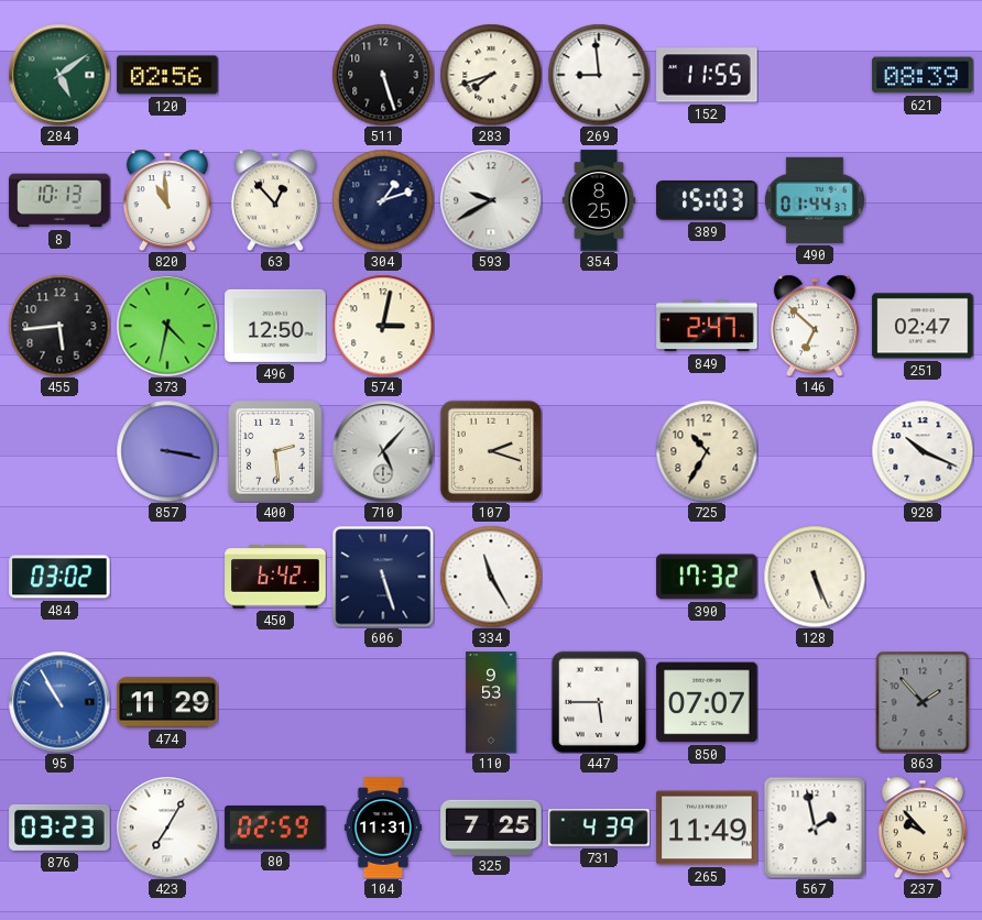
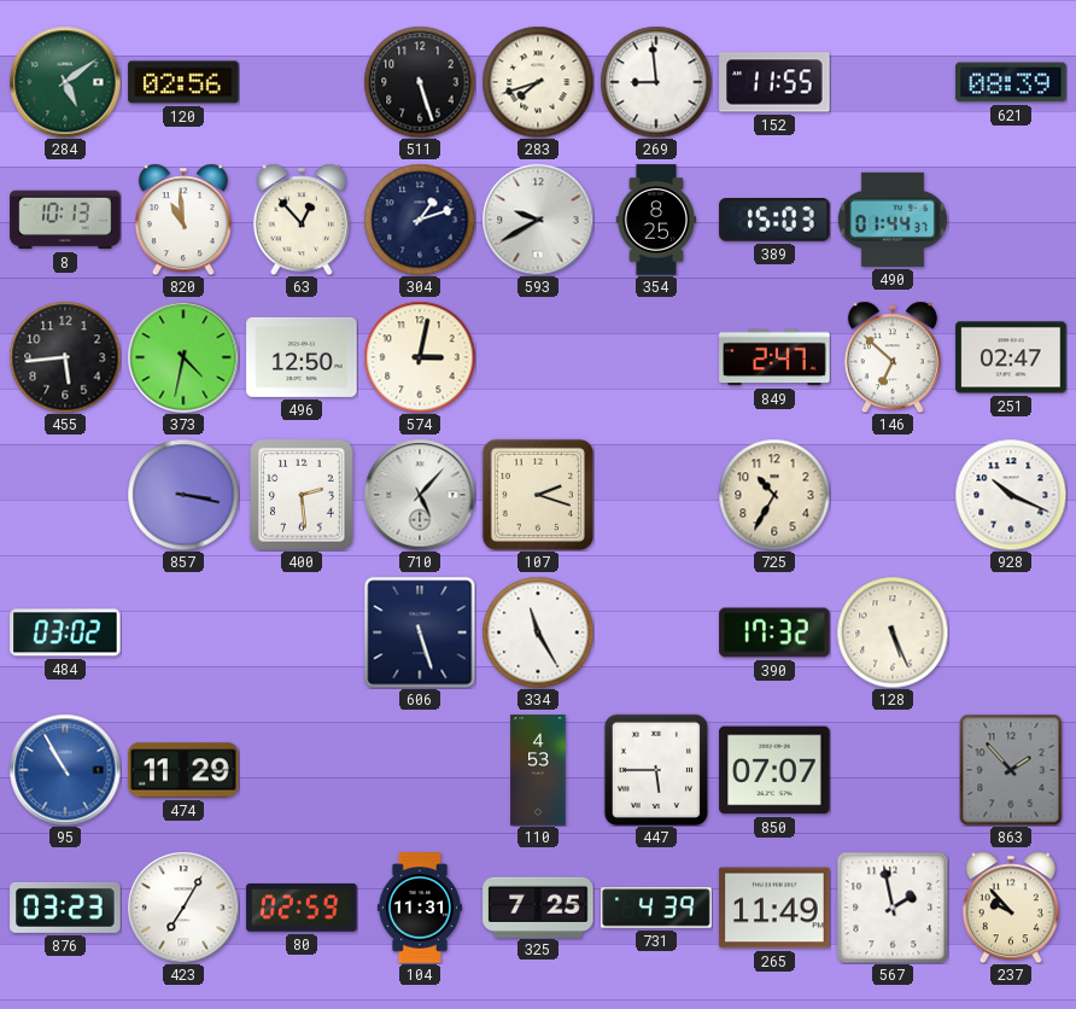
450: 6:42 -> none
110: 9:53 -> 4:53
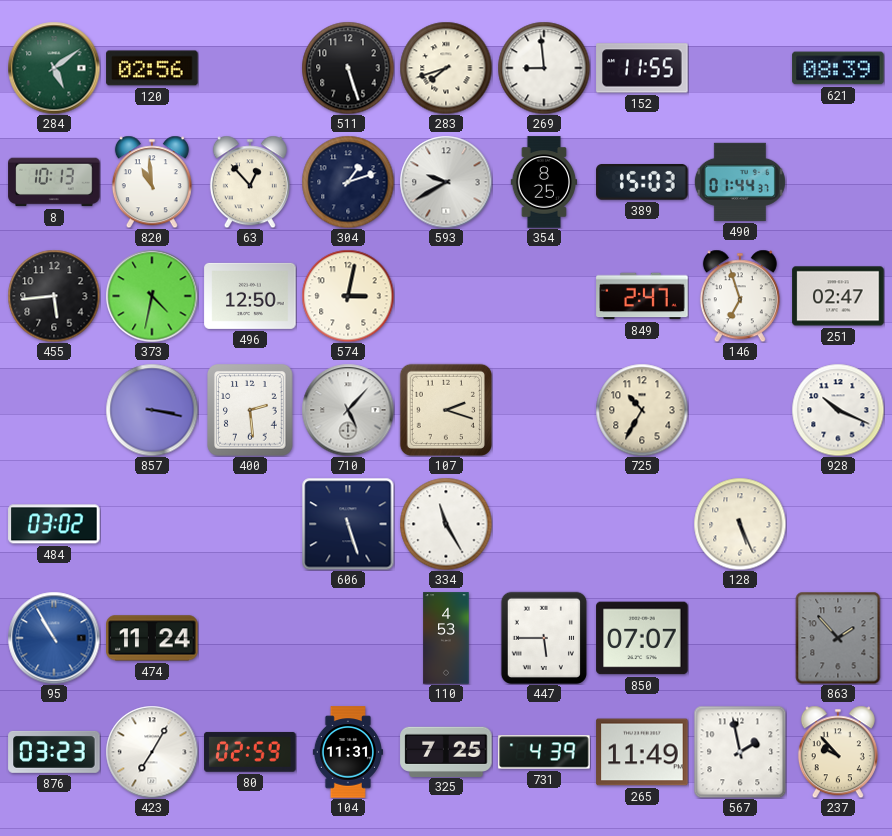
146: 6:52 -> 6:57
390: 17:32 -> none
474: 11:29 -> 11:24
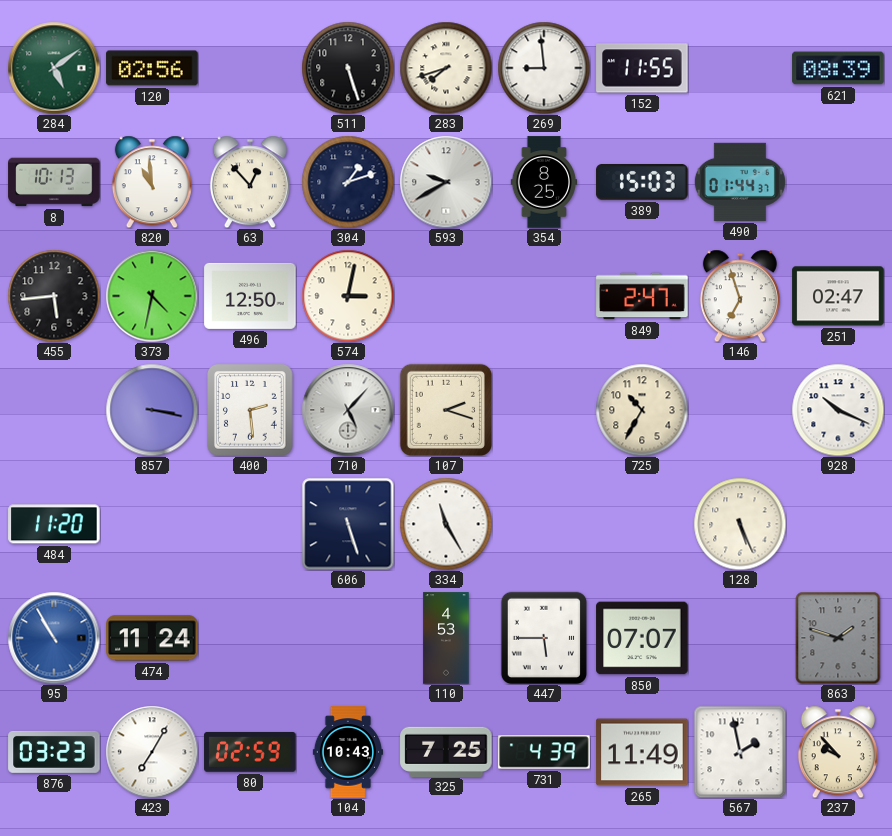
484: 03:02 -> 11:20
863: 1:53 -> 1:48
104: 11:31 -> 10:43
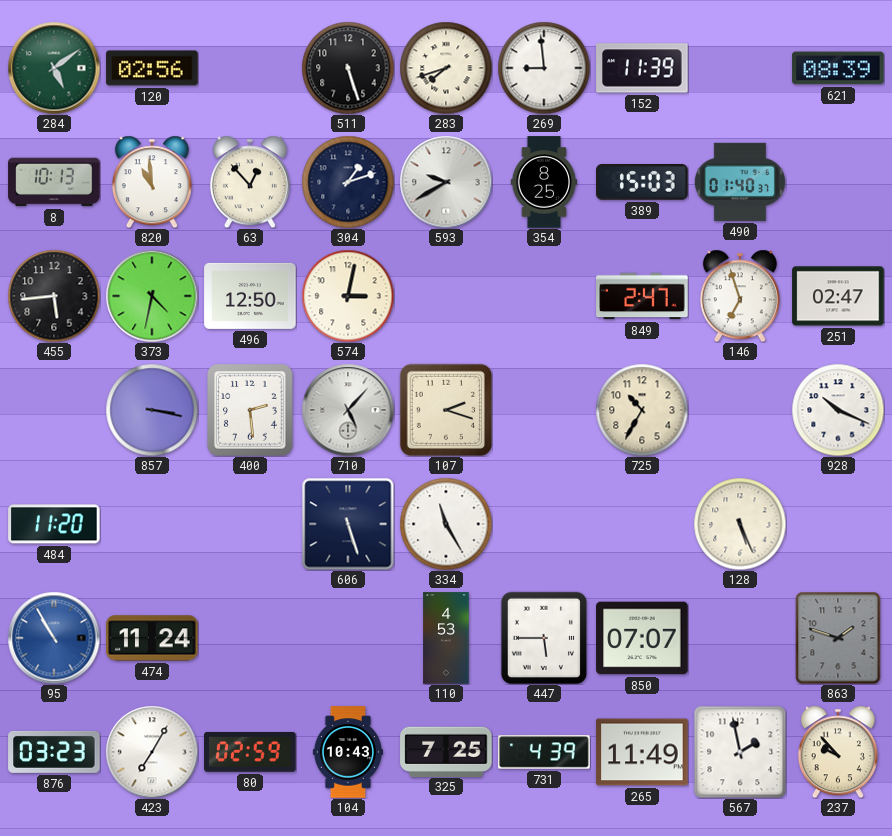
152: 11:55 -> 11:39
490: 01:44 -> 01:40
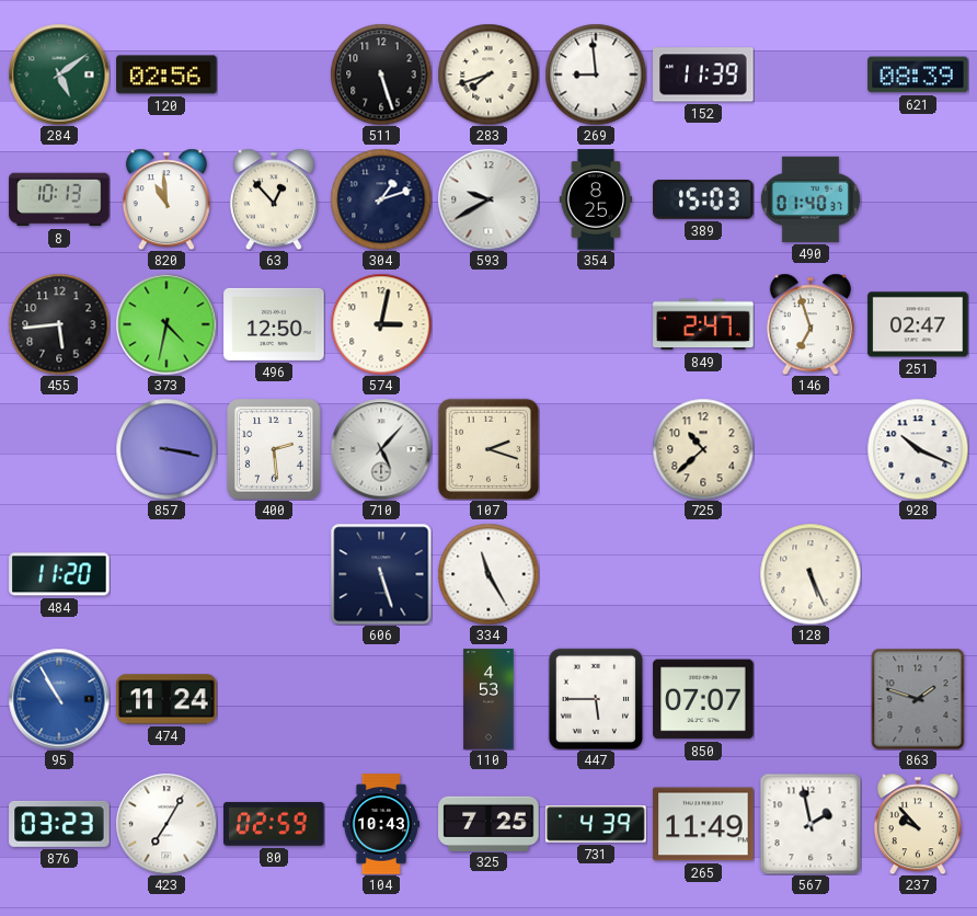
725: 10:35 -> 10:38
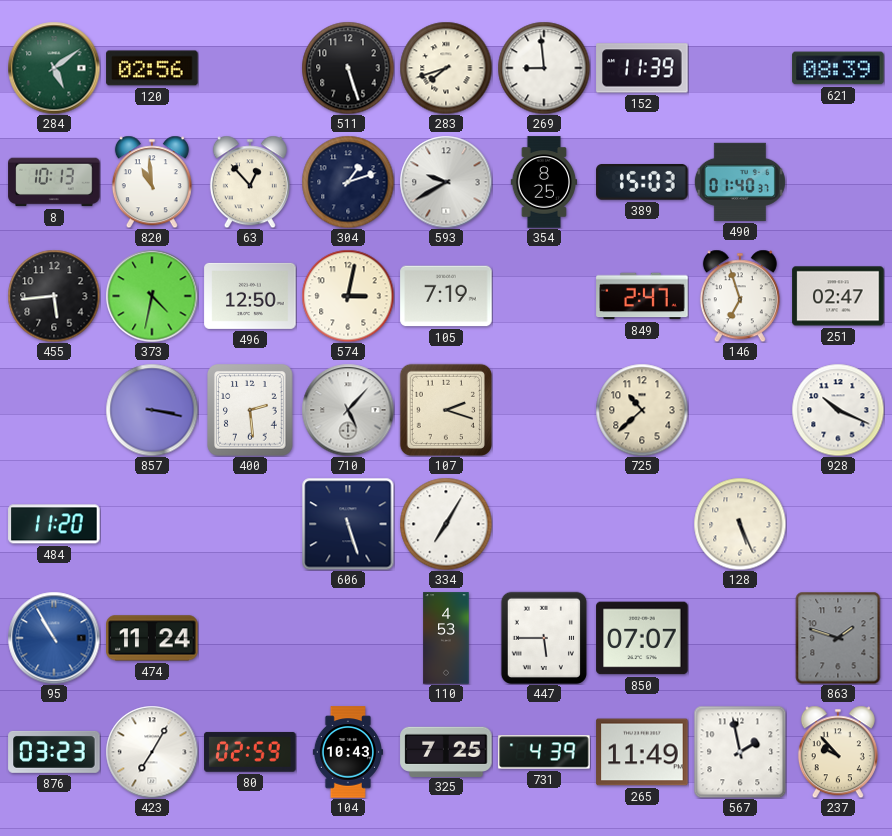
105: none -> 7:19
334: 11:25 -> 7:05
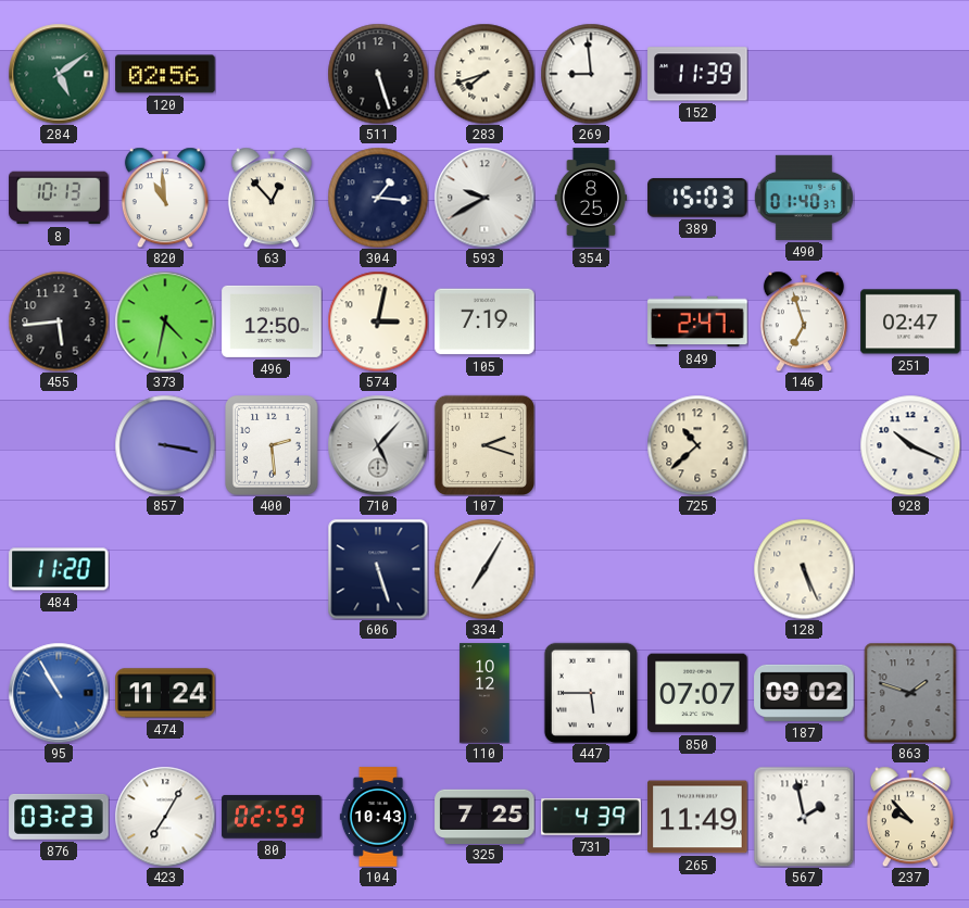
621: 08:39 -> none
304: 1:12 -> 1:16
110: 4:53 -> 10:12
187: none -> 09:02
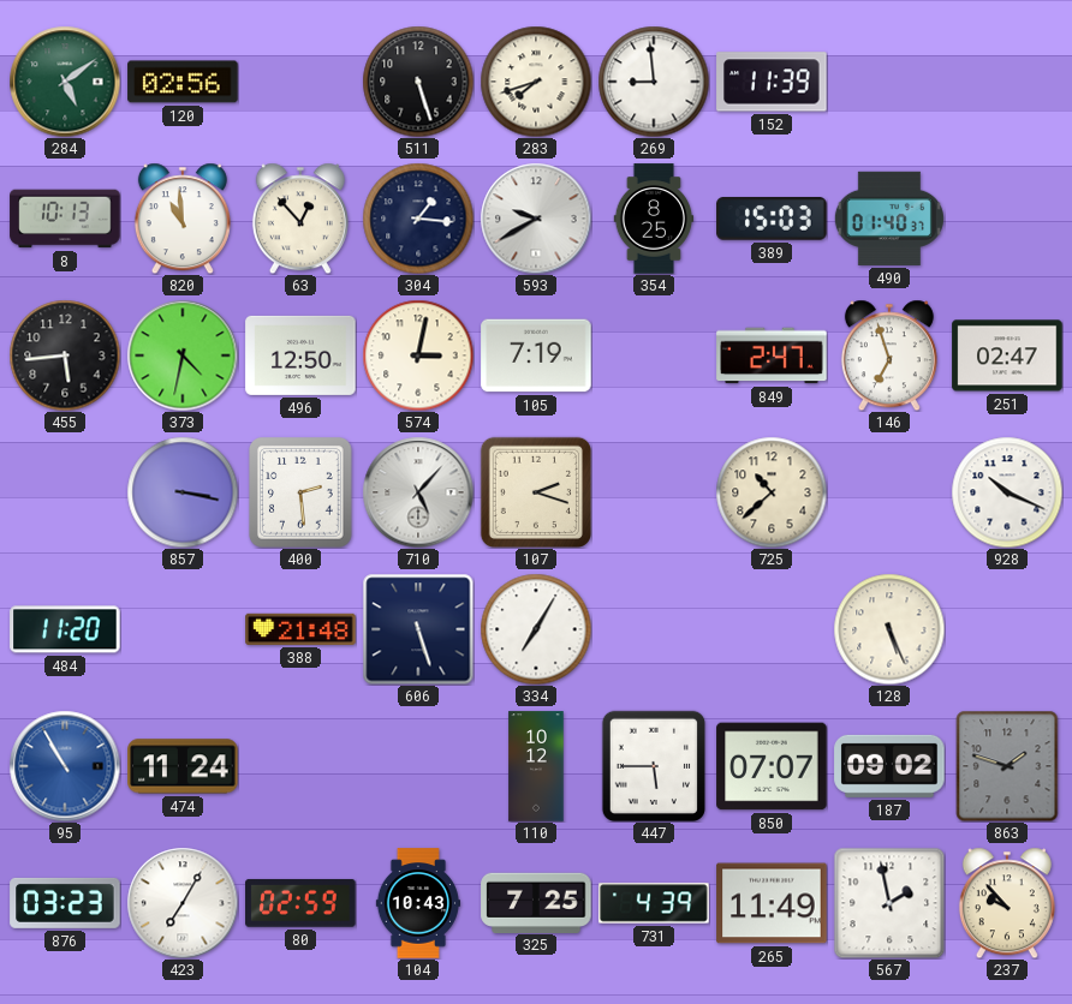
388: none -> 21:48
